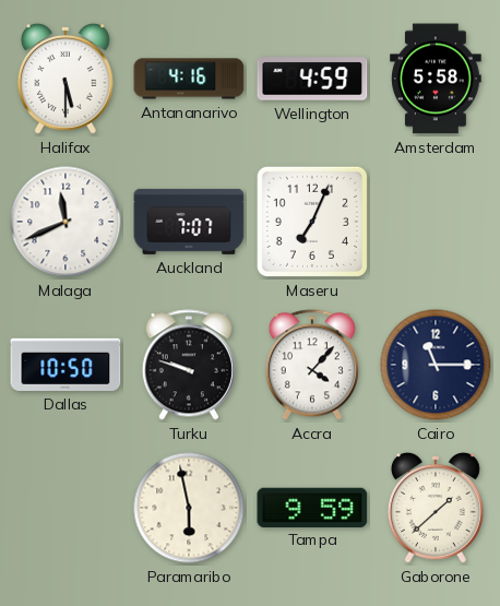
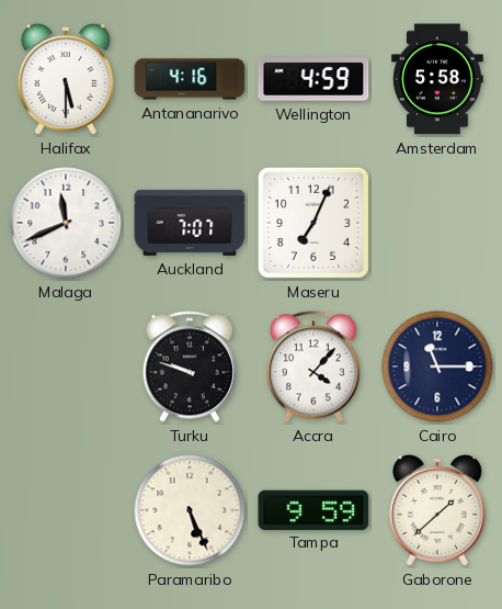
Dallas: 10:50 -> none
Paramaribo: 5:58 -> 5:26
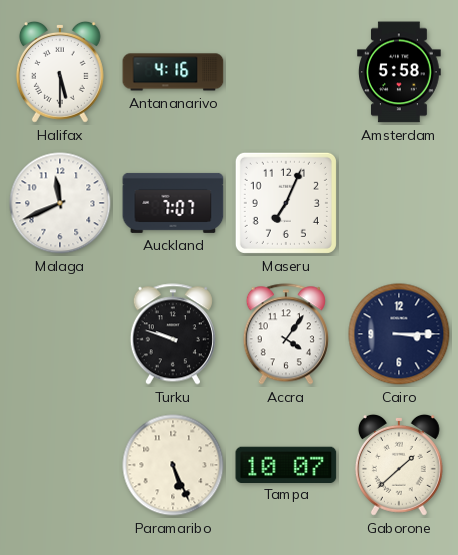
Wellington: 4:59 -> none
Accra: 4:07 -> 4:06
Cairo: 11:15 -> 3:15
Tampa: 9:59 -> 10:07
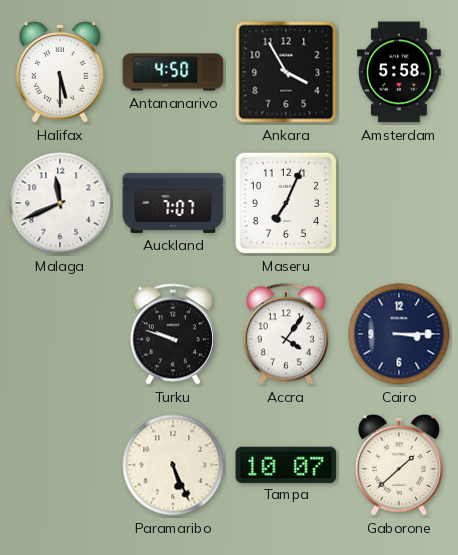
Antananarivo: 4:16 -> 4:50
Ankara: none -> 3:55
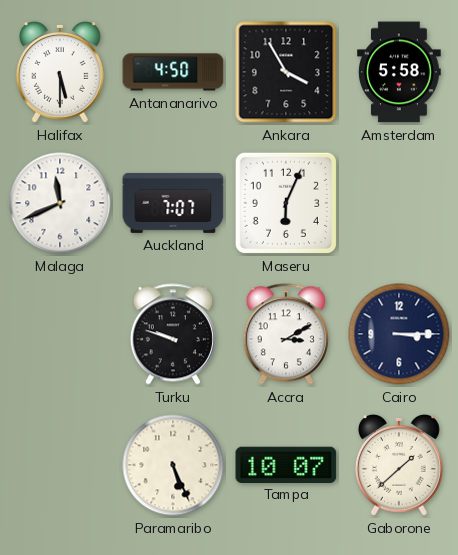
Maseru: 7:04 -> 6:04
Accra: 4:06 -> 3:10
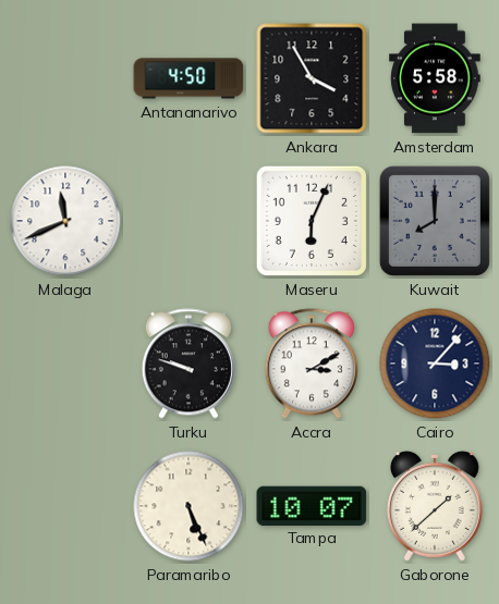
Halifax: 5:30 -> none
Auckland: 7:07 -> none
Kuwait: none -> 8:00
Cairo: 3:15 -> 3:07
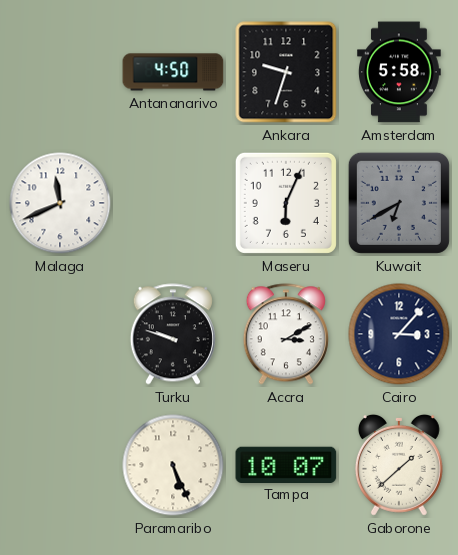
Ankara: 3:55 -> 9:33
Kuwait: 8:00 -> 6:40
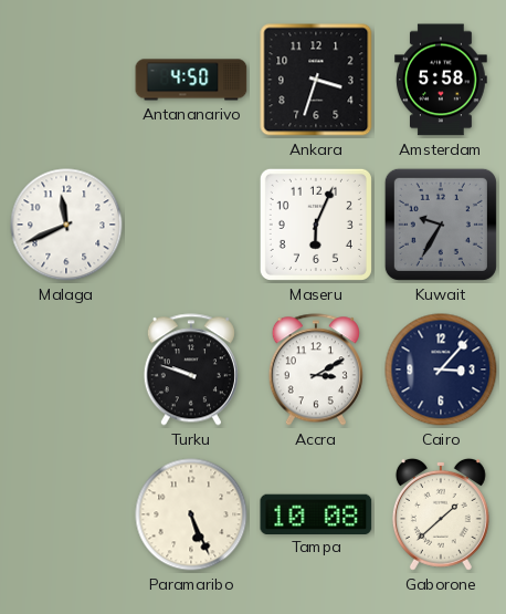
Ankara: 9:33 -> 3:33
Kuwait: 6:40 -> 9:35
Tampa: 10:07 -> 10:08
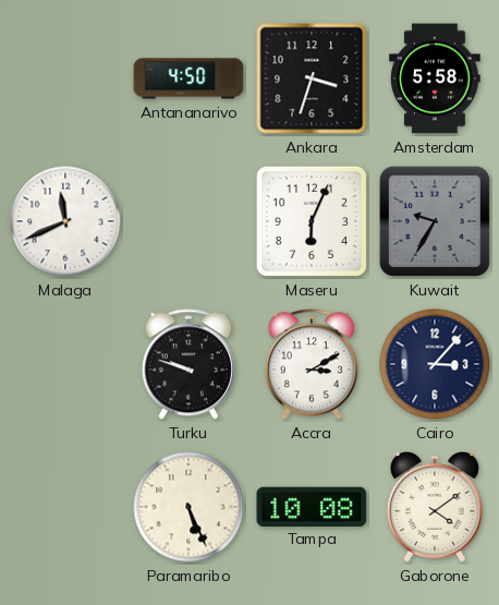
Gaborone: 1:38 -> 4:09
